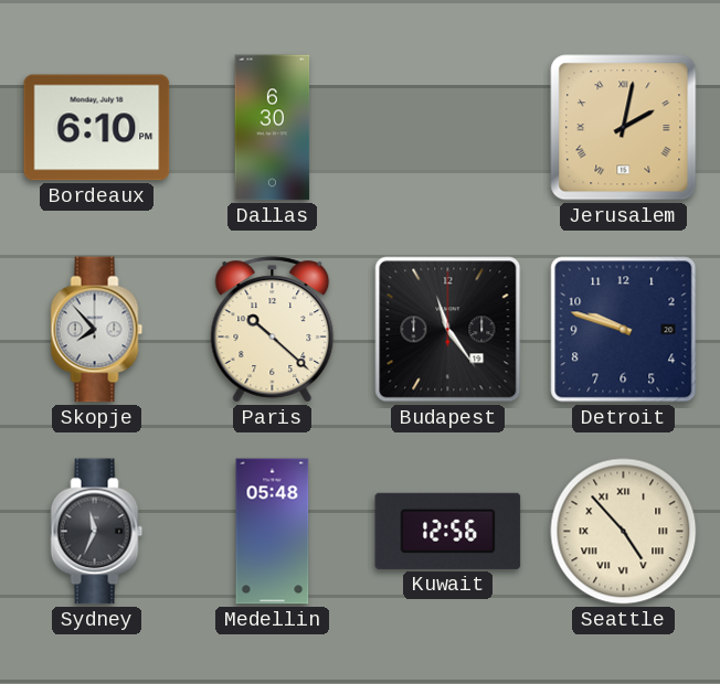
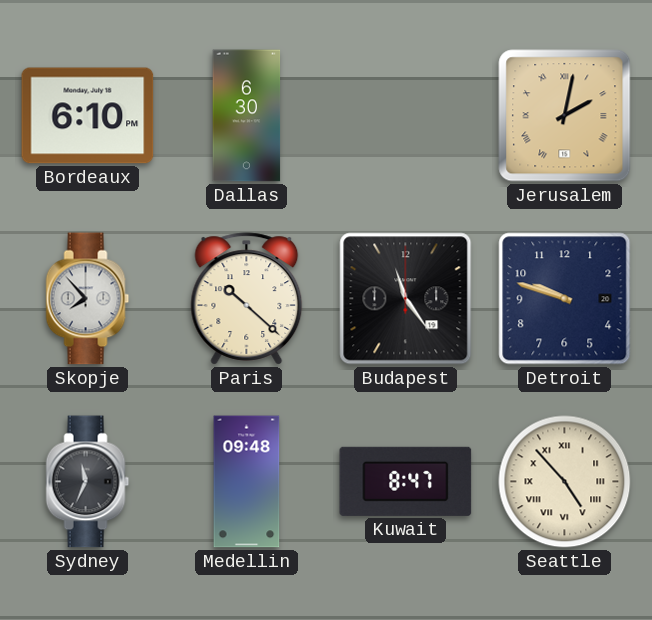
Medellin: 05:48 -> 09:48
Kuwait: 12:56 -> 8:47
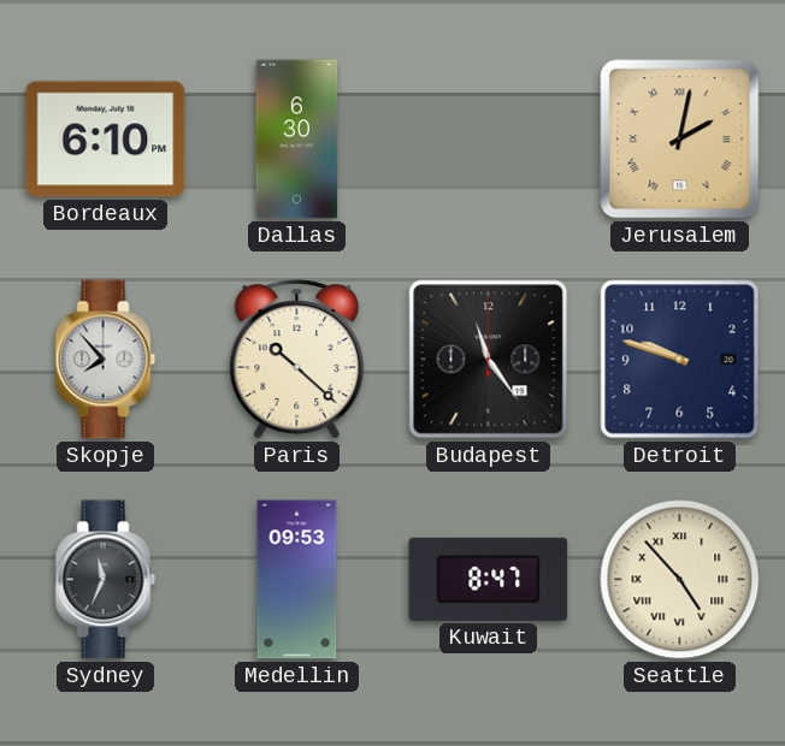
Medellin: 09:48 -> 09:53
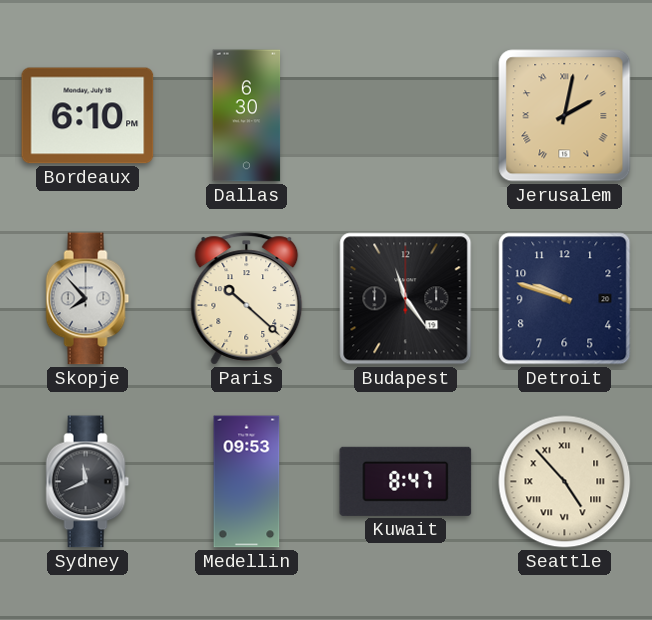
Sydney: 11:34 -> 11:41
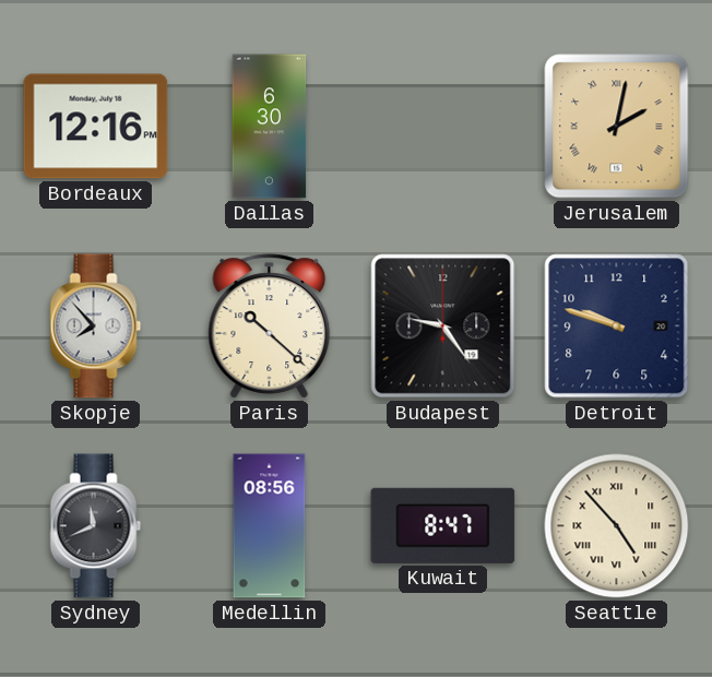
Bordeaux: 6:10 -> 12:16
Budapest: 11:24 -> 9:24
Medellin: 09:53 -> 08:56
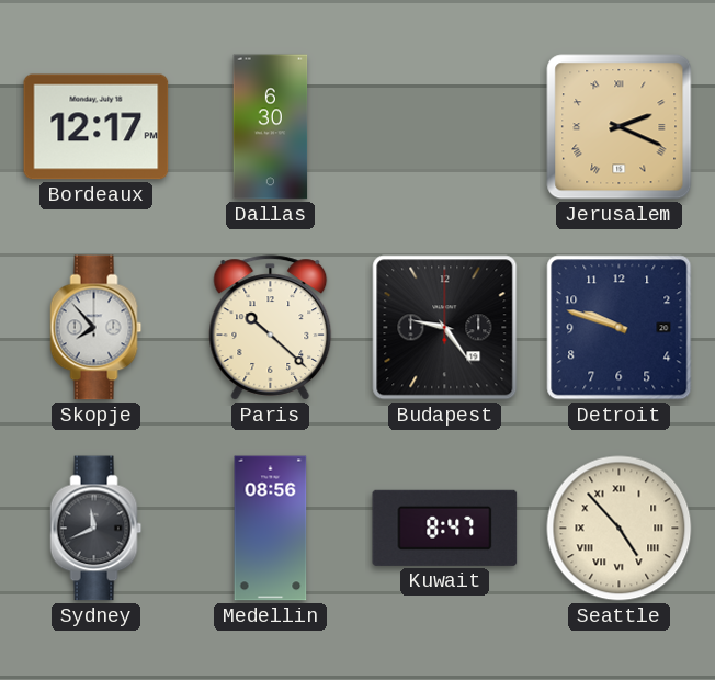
Bordeaux: 12:16 -> 12:17
Jerusalem: 2:02 -> 2:19
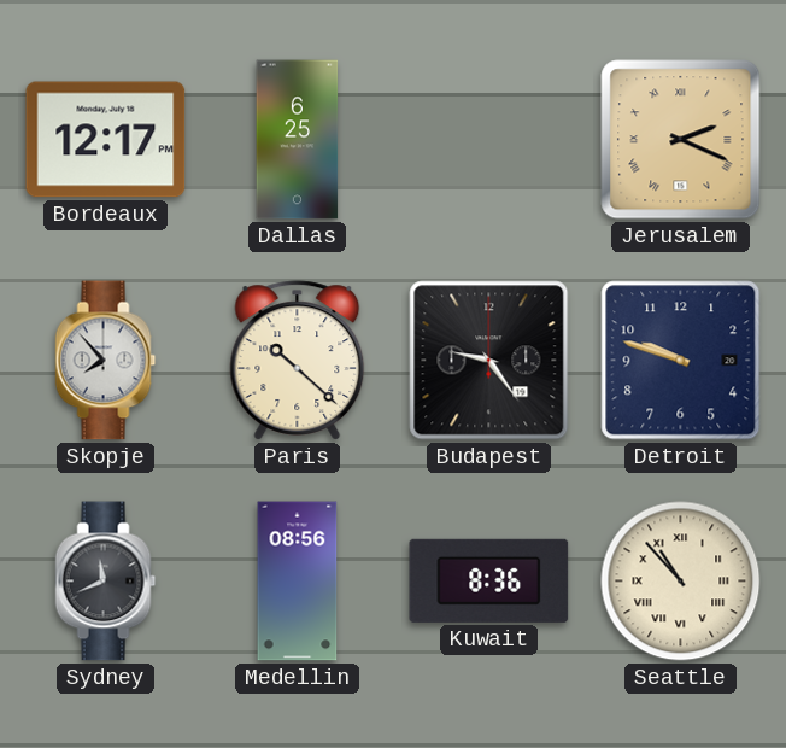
Dallas: 6:30 -> 6:25
Kuwait: 8:47 -> 8:36
Seattle: 4:53 -> 10:53
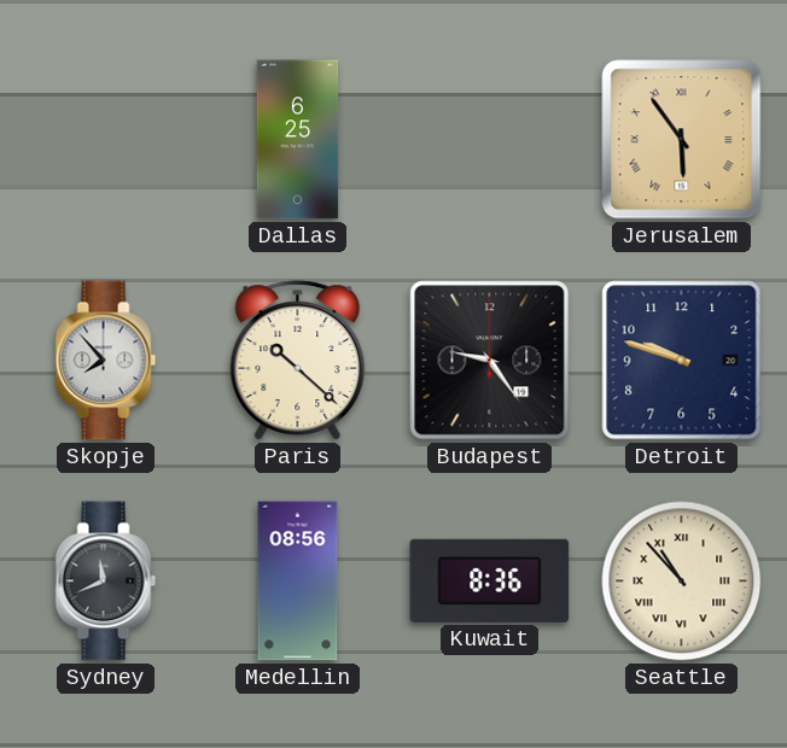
Bordeaux: 12:17 -> none
Jerusalem: 2:19 -> 5:54
